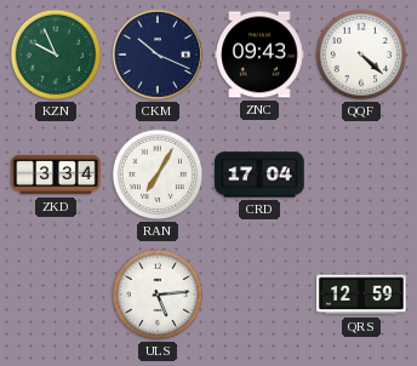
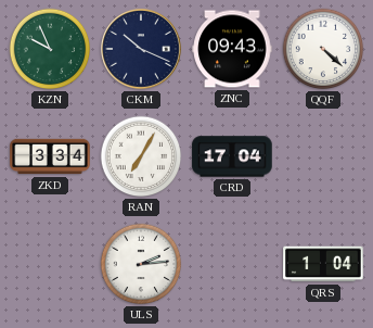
ULS: 5:14 -> 2:14
QRS: 12:59 -> 1:04
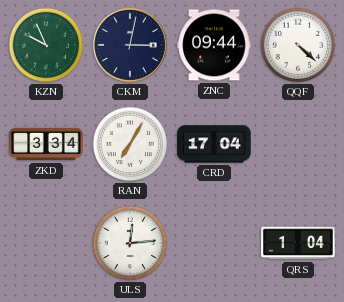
CKM: 10:19 -> 3:02
ZNC: 09:43 -> 09:44
ULS: 2:14 -> 12:14
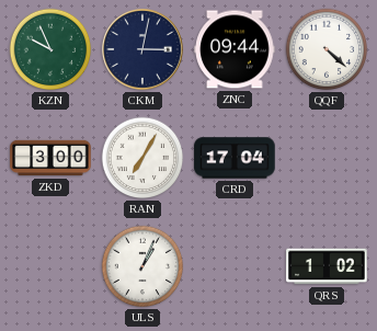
ZKD: 3:34 -> 3:00
ULS: 12:14 -> 1:04
QRS: 1:04 -> 1:02
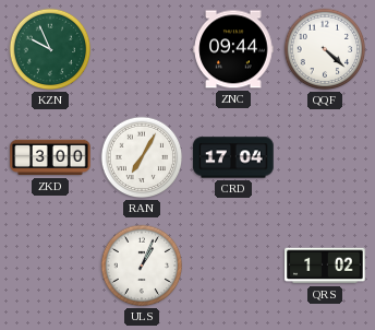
CKM: 3:02 -> none
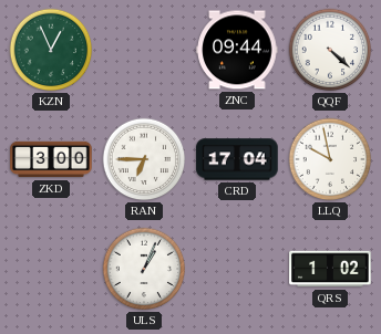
KZN: 9:56 -> 12:56
RAN: 7:05 -> 6:45
LLQ: none -> 9:58
